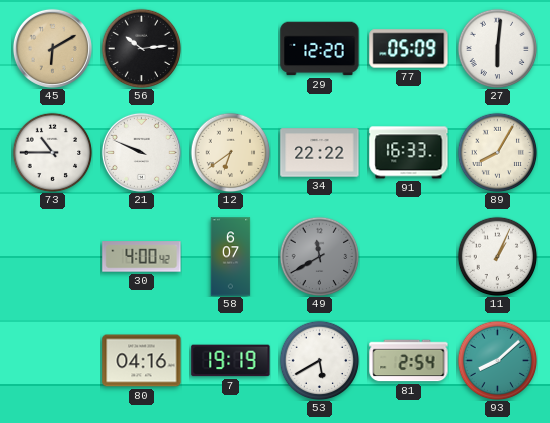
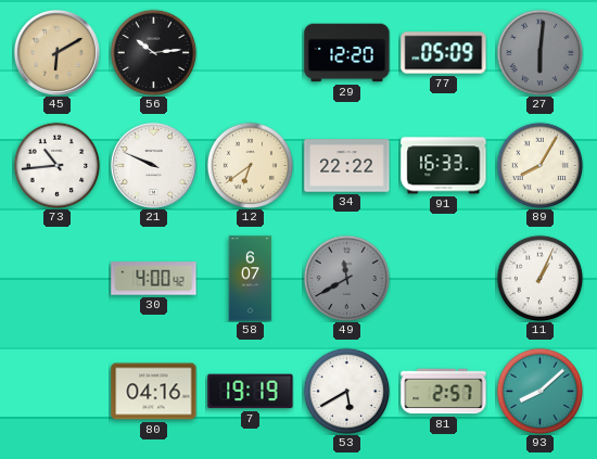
27 dial: white -> grey
73: 10:45 -> 10:44
81: 2:54 -> 2:57
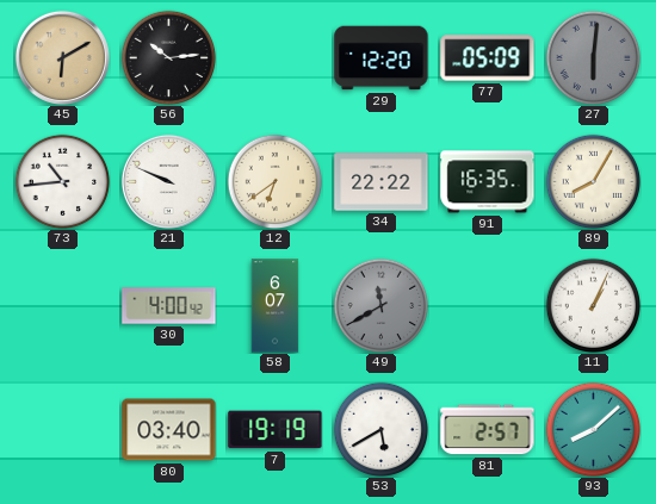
91: 16:33 -> 16:35
80: 04:16 -> 03:40
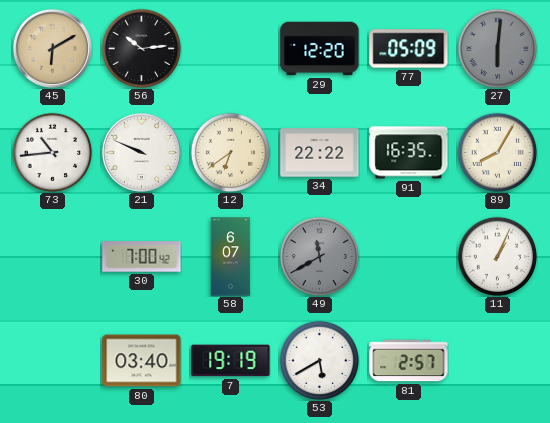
30: 4:00 -> 7:00
93: 8:08 -> none
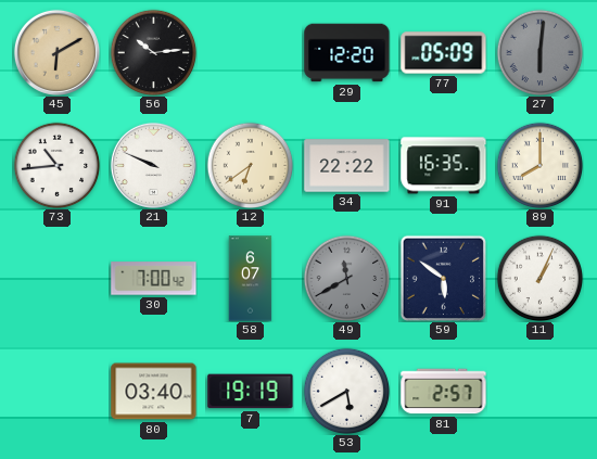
89: 8:05 -> 8:00
59: none -> 5:51
